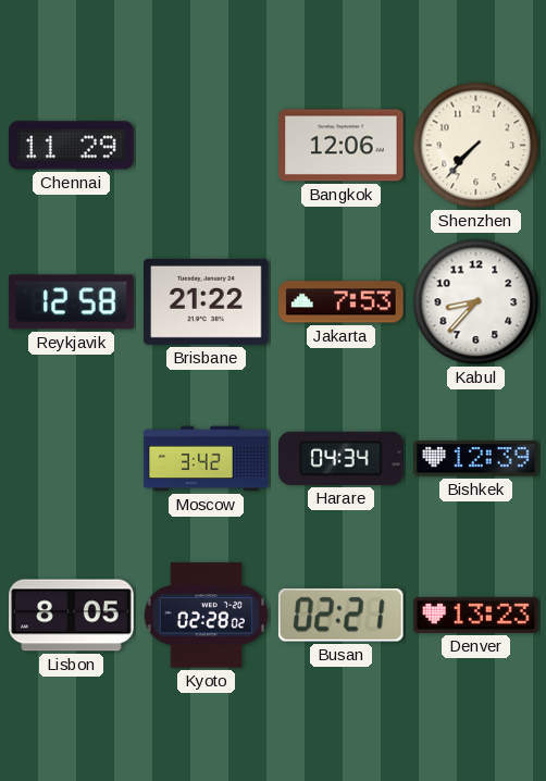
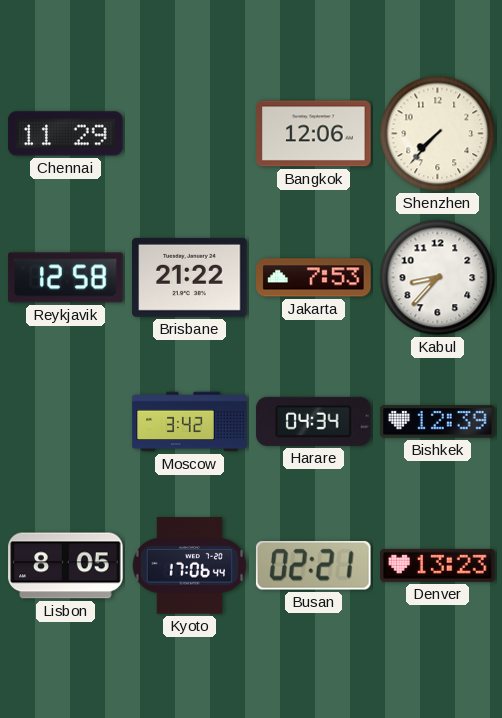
Kyoto: 02:28 -> 17:06
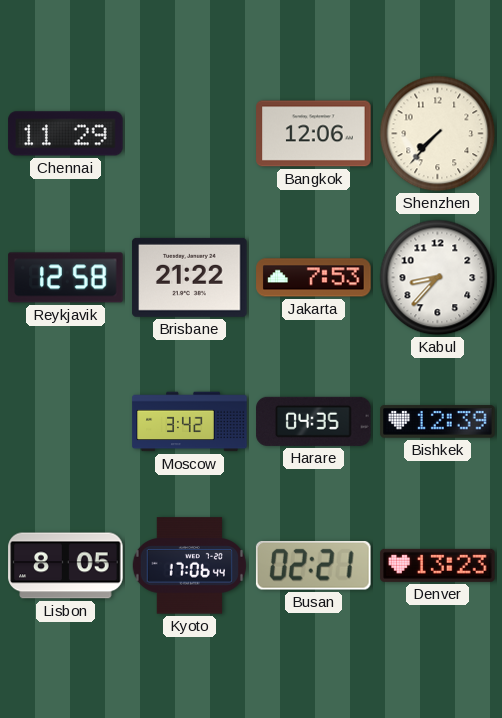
Harare: 04:34 -> 04:35
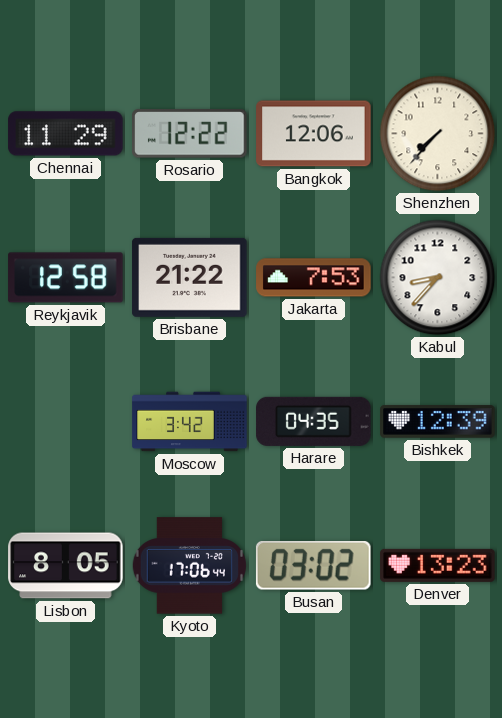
Rosario: none -> 12:22
Busan: 02:21 -> 03:02
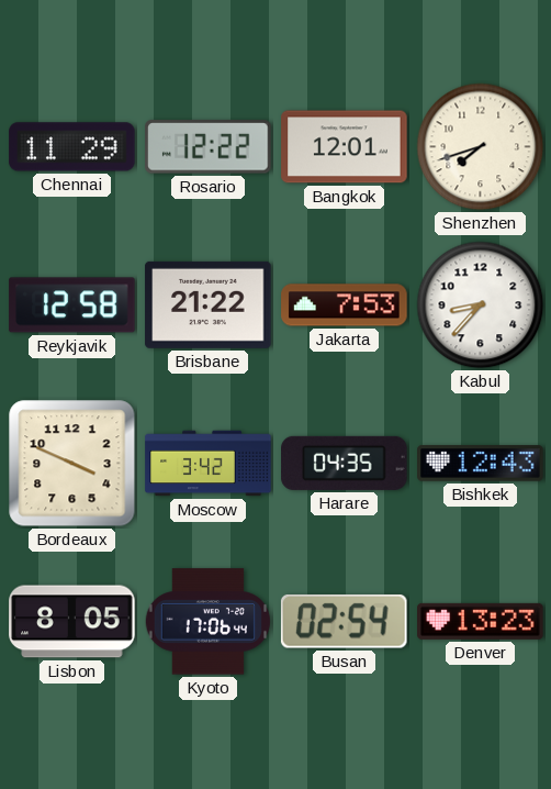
Bangkok: 12:06 -> 12:01
Shenzhen: 7:37 -> 7:42
Bordeaux: none -> 3:49
Bishkek: 12:39 -> 12:43
Busan: 03:02 -> 02:54
